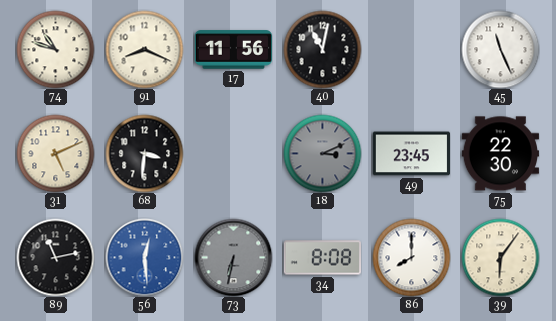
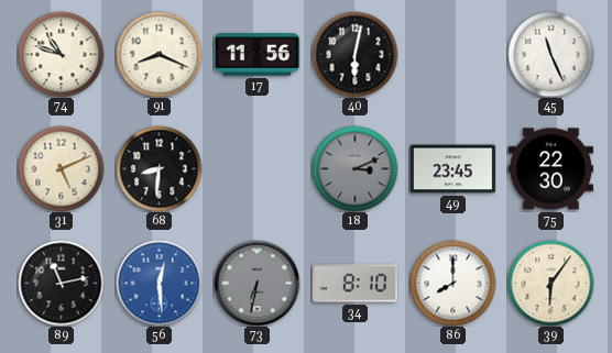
40: 11:02 -> 6:02
68: 3:31 -> 8:31
34: 8:08 -> 8:10
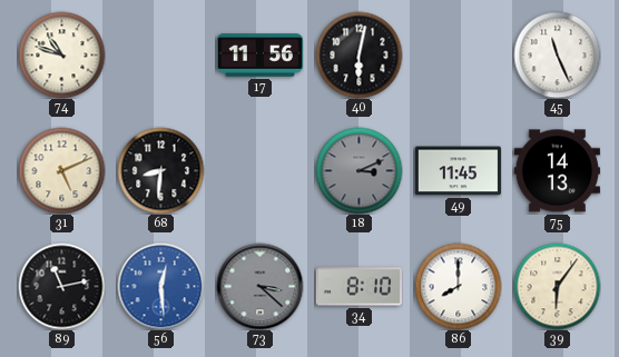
91: 8:19 -> none
49: 23:45 -> 11:45
75: 22:30 -> 14:13
73: 6:32 -> 3:22
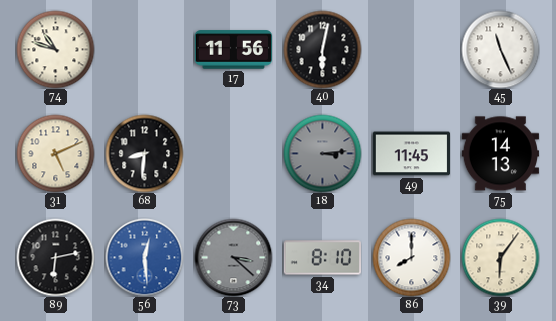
18: 3:11 -> 3:14
89: 11:13 -> 6:13
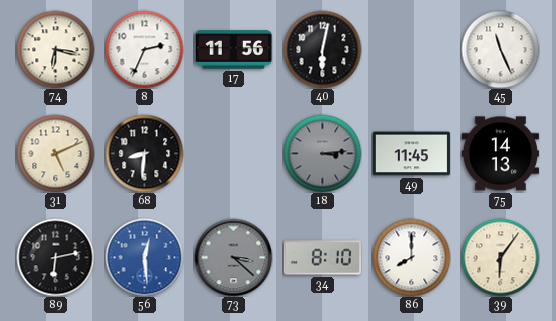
74: 10:48 -> 6:17
8: none -> 2:34
